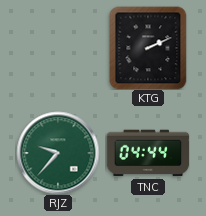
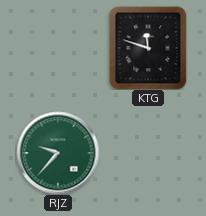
KTG: 2:11 -> 11:48
TNC: 04:44 -> none
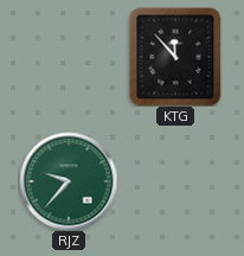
KTG: 11:48 -> 11:53
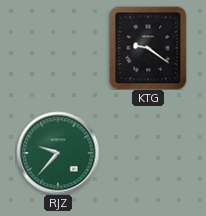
KTG: 11:53 -> 9:21
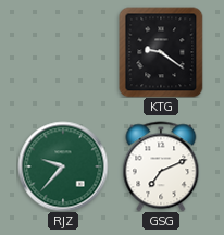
GSG: none -> 7:11
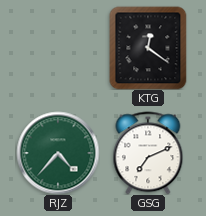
KTG: 9:21 -> 12:21
RJZ: 9:37 -> 4:37
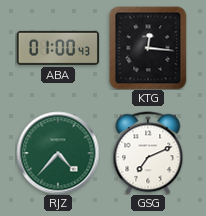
ABA: none -> 01:00
KTG: 12:21 -> 12:16
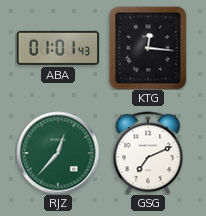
ABA: 01:00 -> 01:01
RJZ: 4:37 -> 12:37
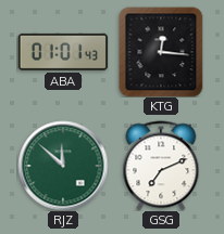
RJZ: 12:37 -> 11:52
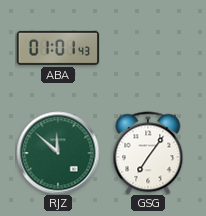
KTG: 12:16 -> none
GSG: 7:11 -> 7:06
